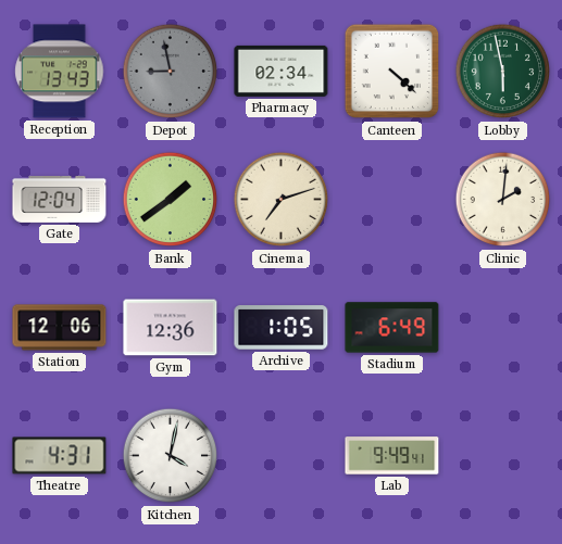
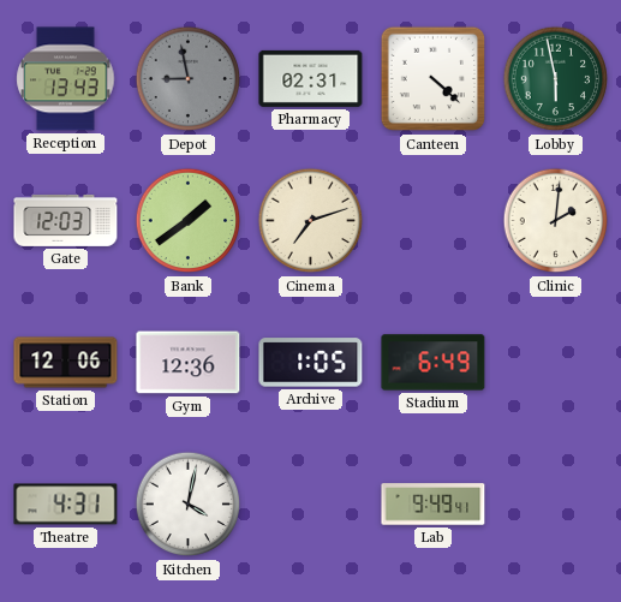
Pharmacy: 02:34 -> 02:31
Gate: 12:04 -> 12:03
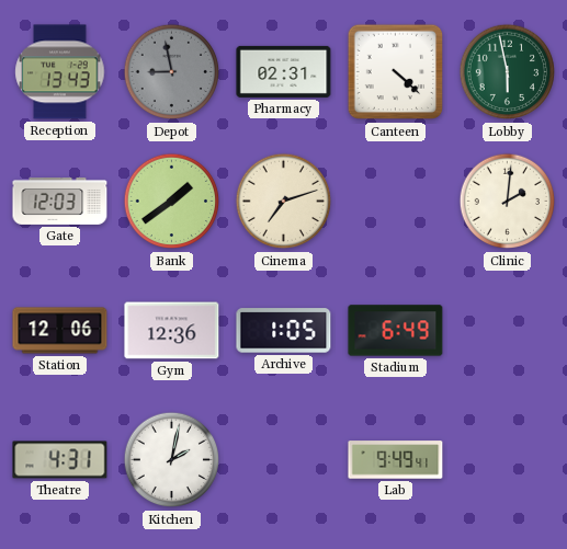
Kitchen: 4:02 -> 2:02
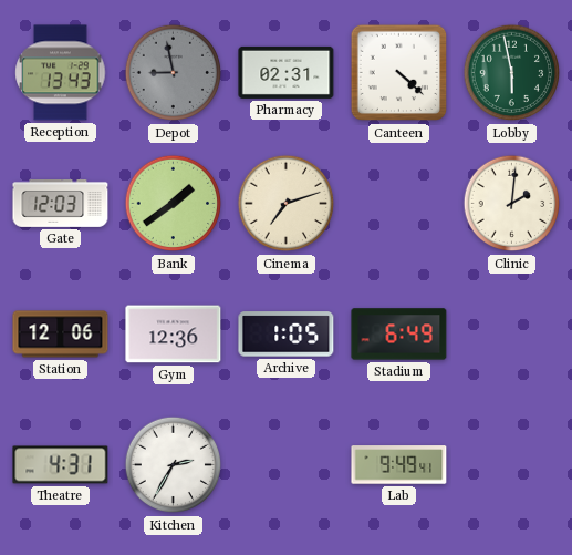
Kitchen: 2:02 -> 2:35
